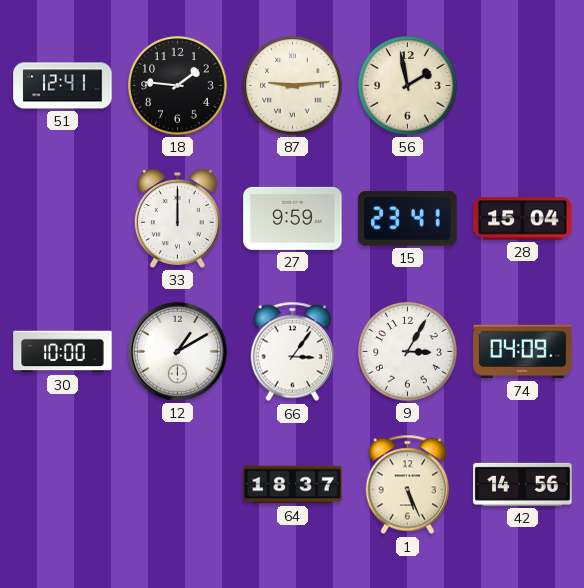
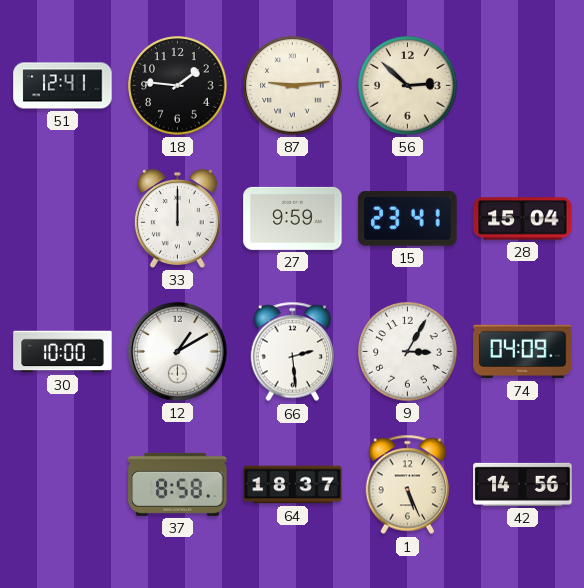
56: 1:58 -> 2:52
66: 3:06 -> 2:29
37: none -> 8:58
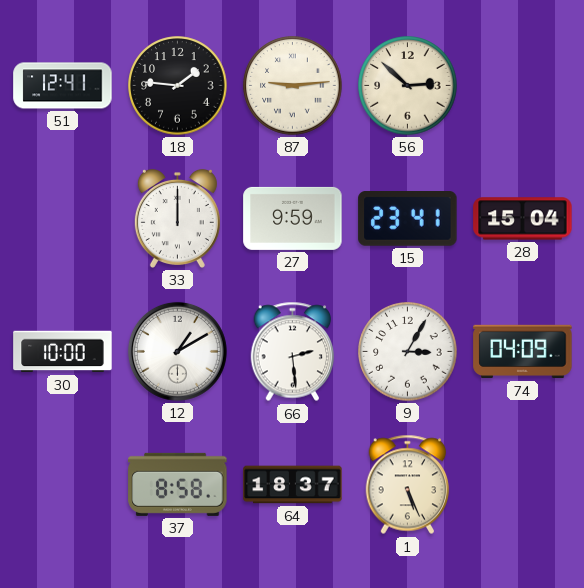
42: 14:56 -> none
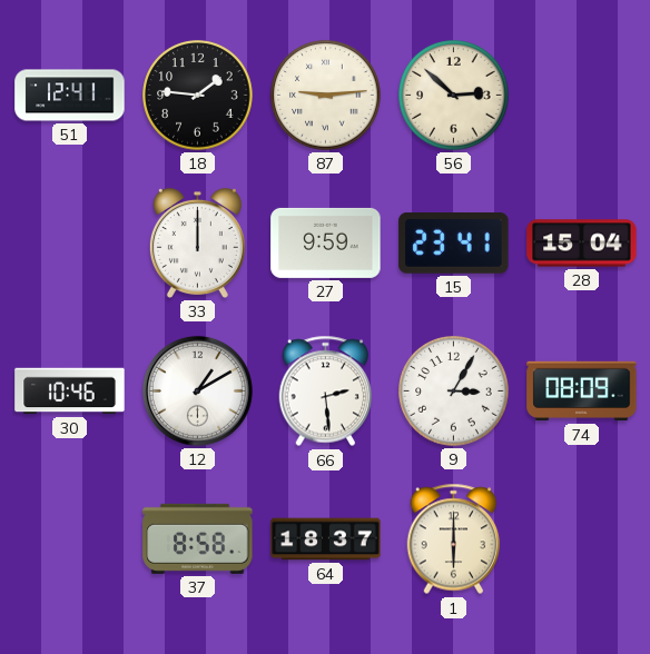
30: 10:00 -> 10:46
74: 04:09 -> 08:09
1: 5:26 -> 6:00
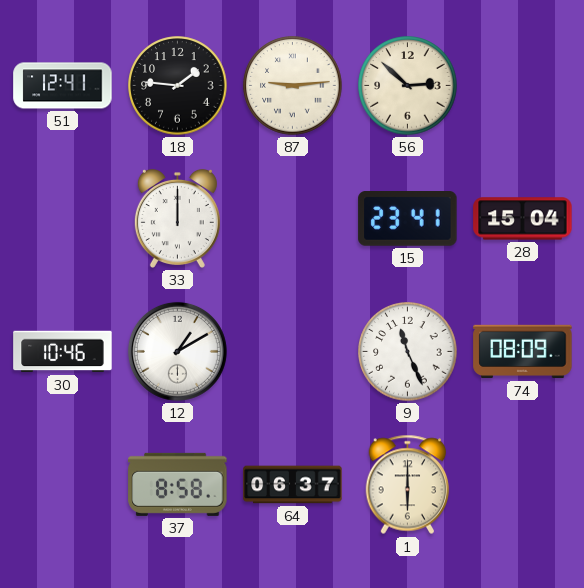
27: 9:59 -> none
66: 2:29 -> none
9: 3:05 -> 11:26
64: 18:37 -> 06:37
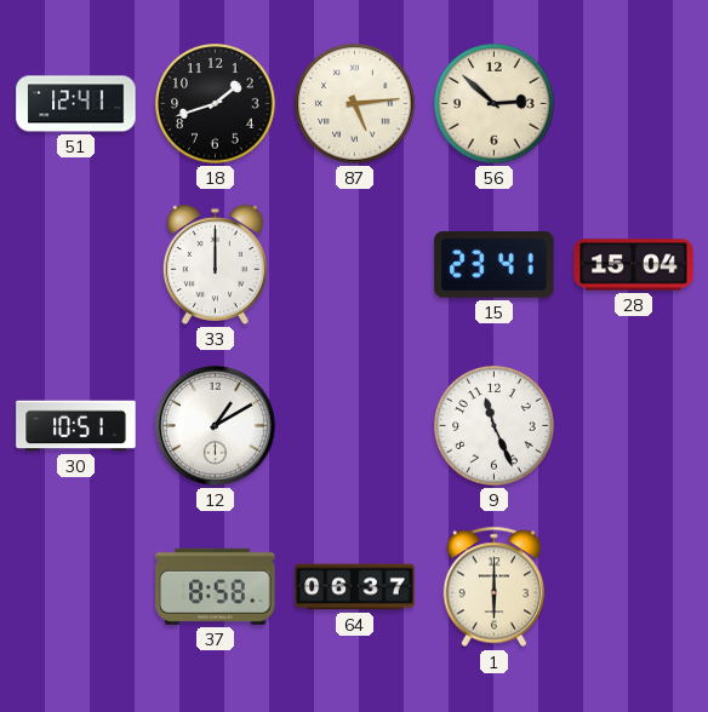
18: 1:46 -> 1:42
87: 9:14 -> 5:14
30: 10:46 -> 10:51
74: 08:09 -> none
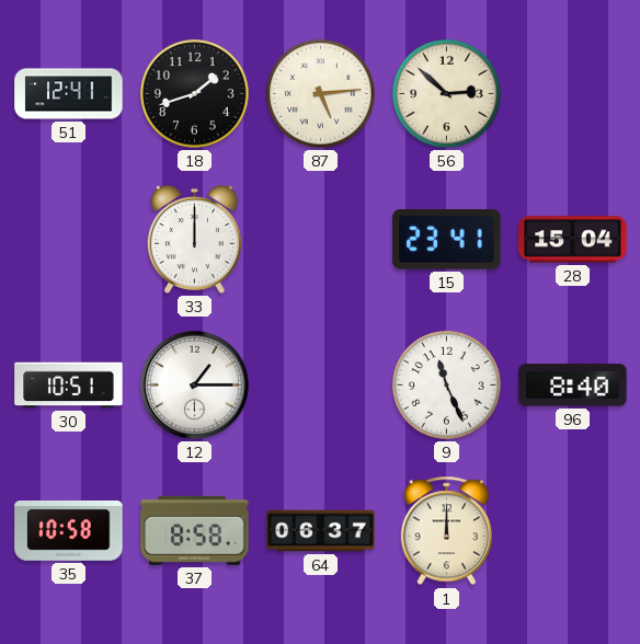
12: 1:10 -> 1:15
96: none -> 8:40
35: none -> 10:58
1: 6:00 -> 12:00
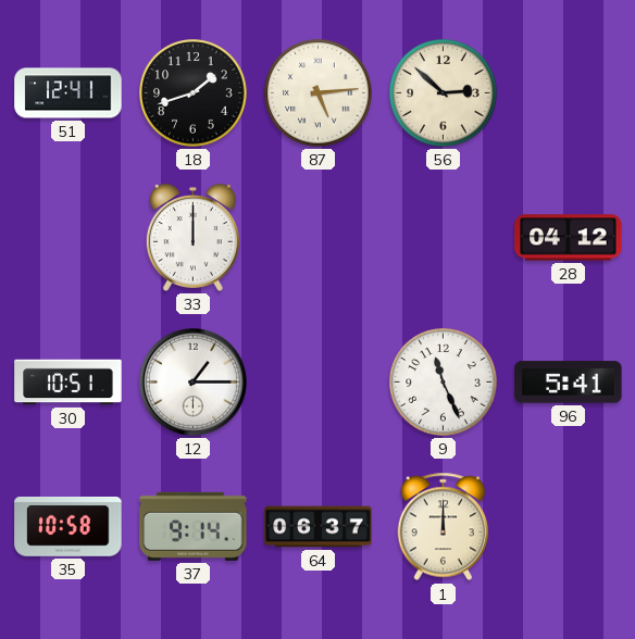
15: 23:41 -> none
28: 15:04 -> 04:12
96: 8:40 -> 5:41
37: 8:58 -> 9:14
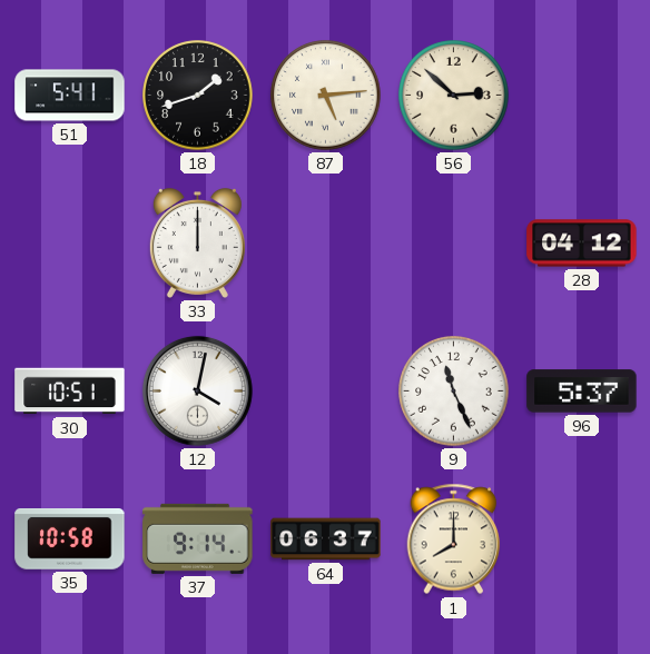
51: 12:41 -> 5:41
12: 1:15 -> 4:02
96: 5:41 -> 5:37
1: 12:00 -> 8:00
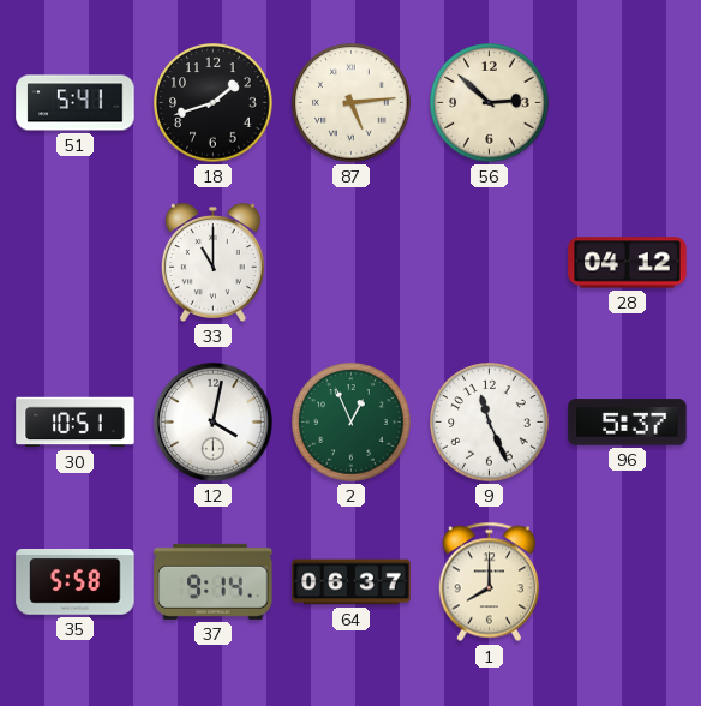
33: 12:00 -> 11:00
2: none -> 12:56
35: 10:58 -> 5:58
